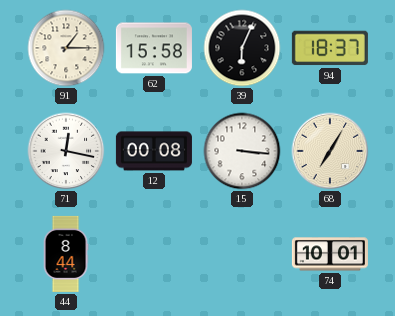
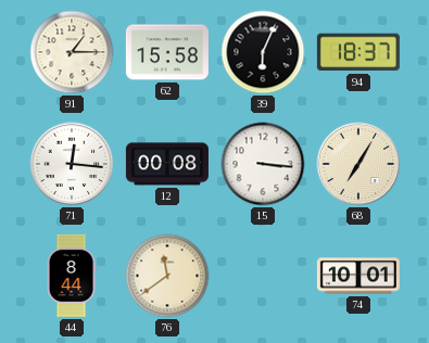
71: 12:17 -> 12:16
76: none -> 11:39
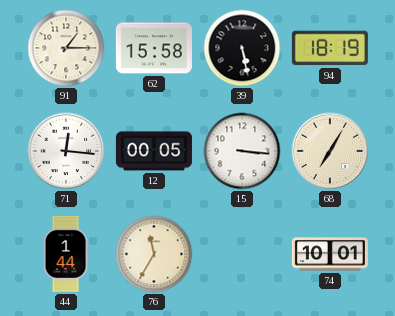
39: 6:04 -> 5:28
94: 18:37 -> 18:19
12: 00:08 -> 00:05
44: 8:44 -> 1:44
76: 11:39 -> 11:35
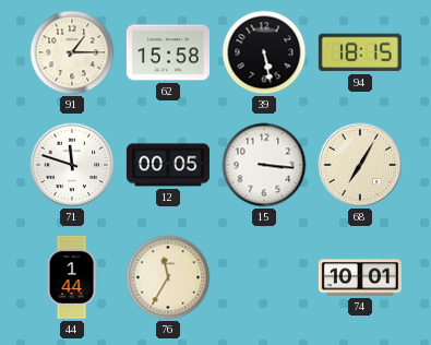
94: 18:19 -> 18:15
71: 12:16 -> 11:48
